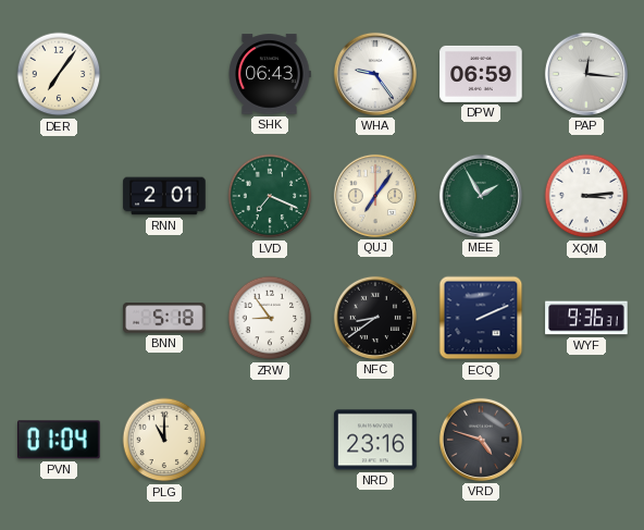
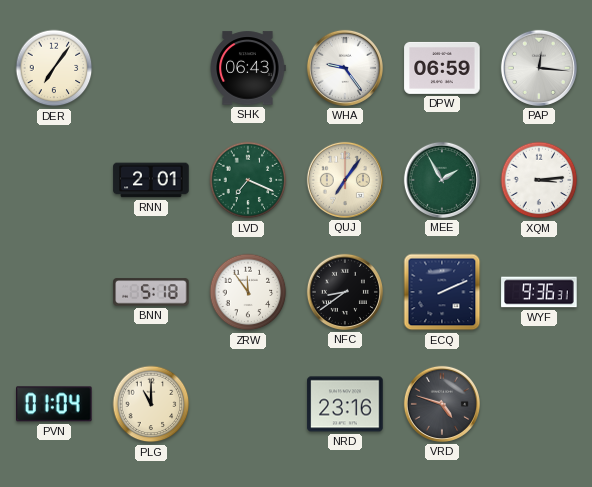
ZRW: 8:54 -> 11:54
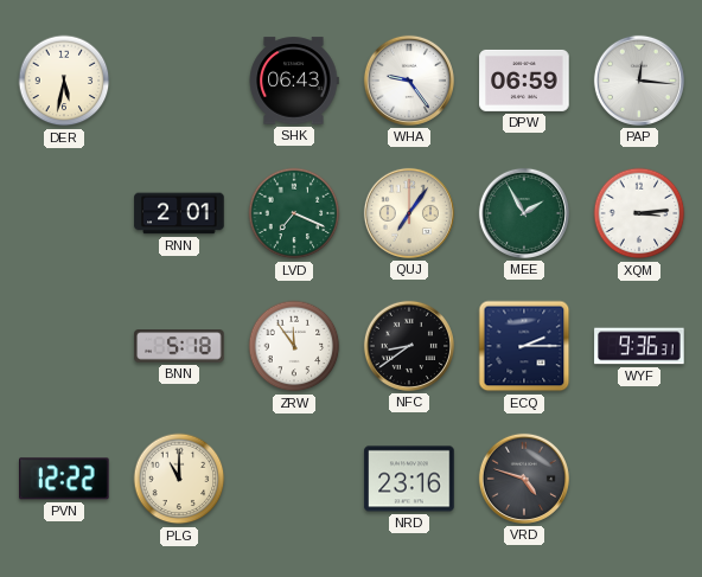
DER: 7:06 -> 5:32
ECQ: 2:11 -> 2:15
PVN: 01:04 -> 12:22
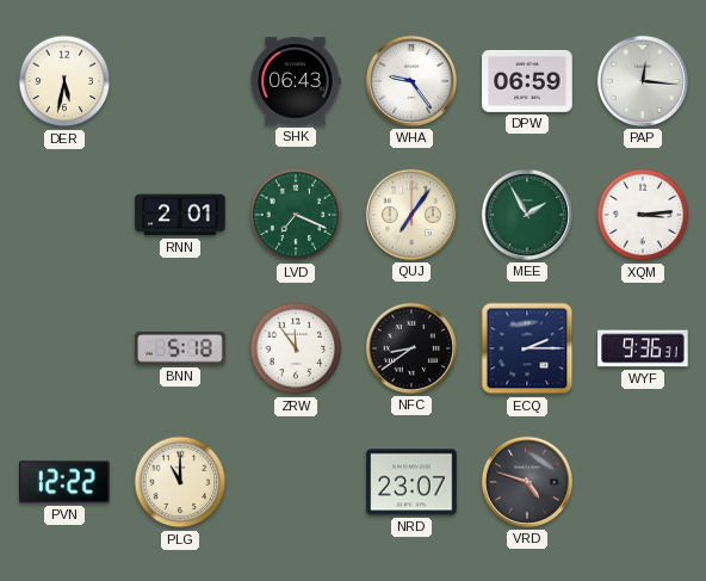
NRD: 23:16 -> 23:07
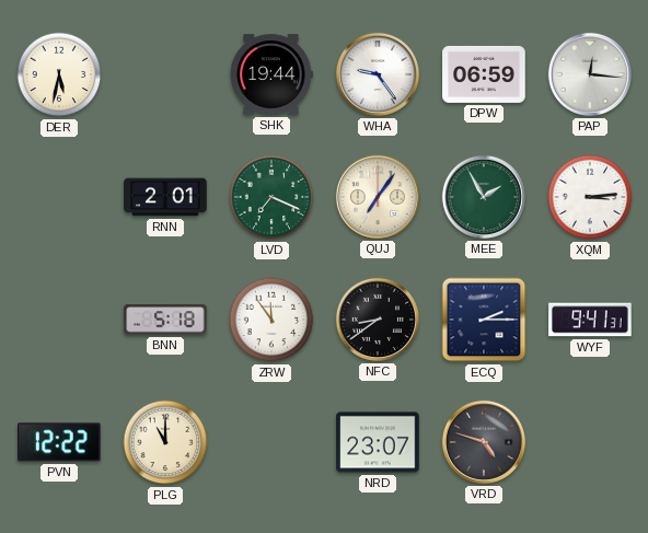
SHK: 06:43 -> 19:44
WYF: 9:36 -> 9:41
